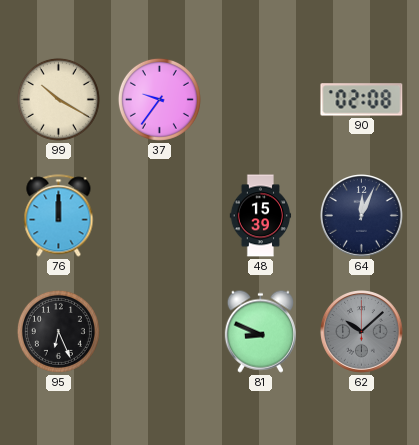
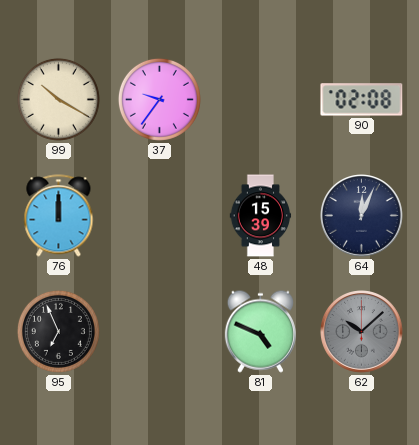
95: 6:26 -> 6:56
81: 8:49 -> 4:49
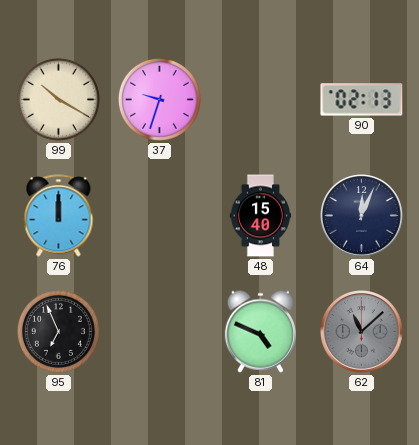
37: 9:36 -> 9:33
90: 02:08 -> 02:13
48: 15:39 -> 15:40
62: 10:08 -> 11:08
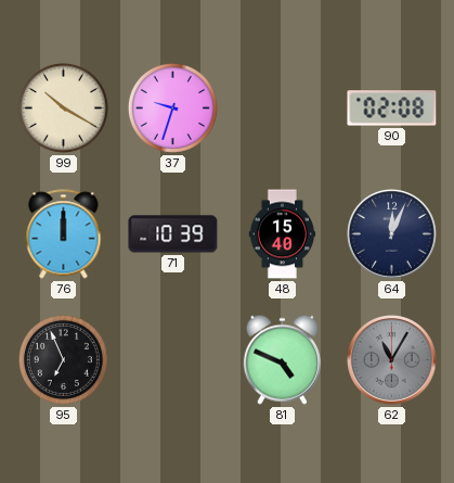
90: 02:13 -> 02:08
71: none -> 10:39
62: 11:08 -> 11:05
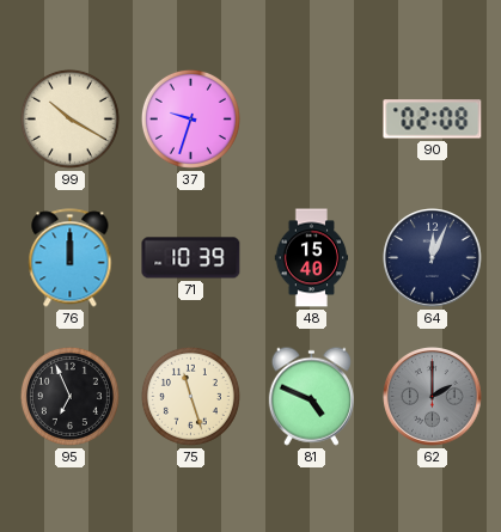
75: none -> 11:27
62: 11:05 -> 2:00
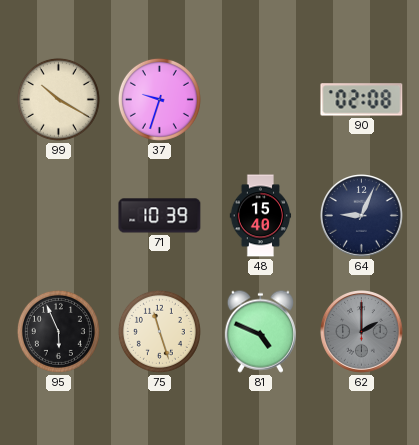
76: 12:00 -> none
64: 12:04 -> 9:04
95: 6:56 -> 5:56
